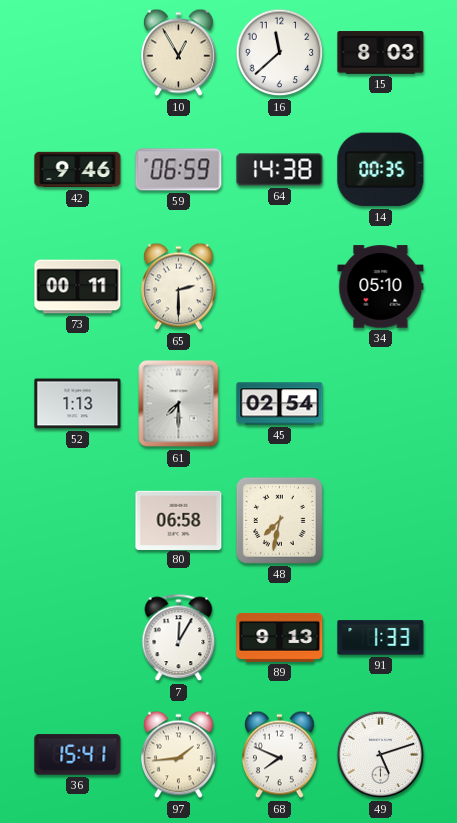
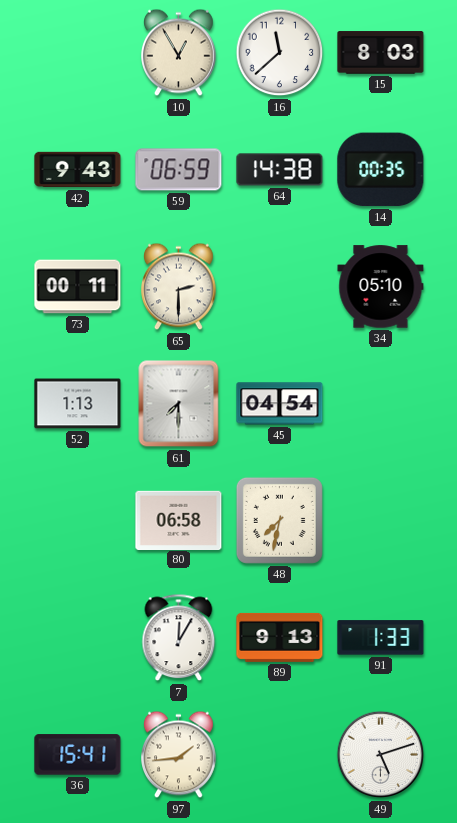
42: 9:46 -> 9:43
45: 02:54 -> 04:54
68: 7:49 -> none
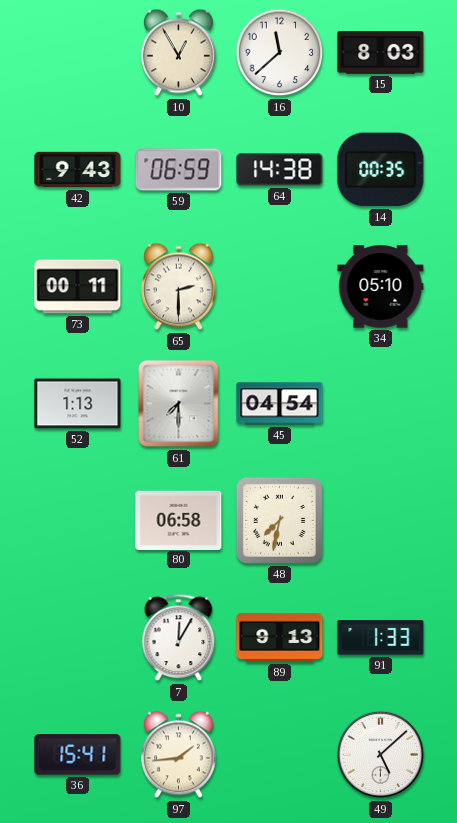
49: 5:12 -> 5:08
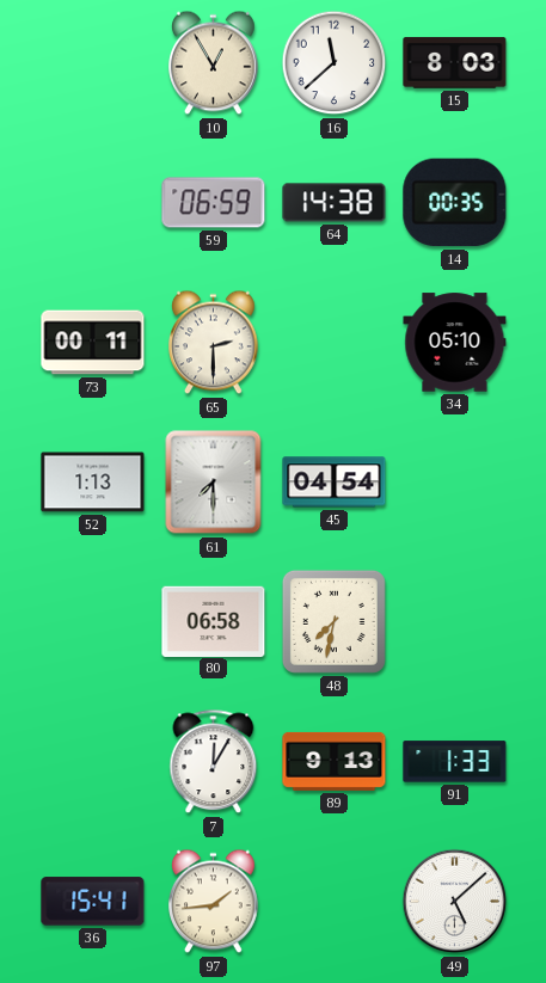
42: 9:43 -> none
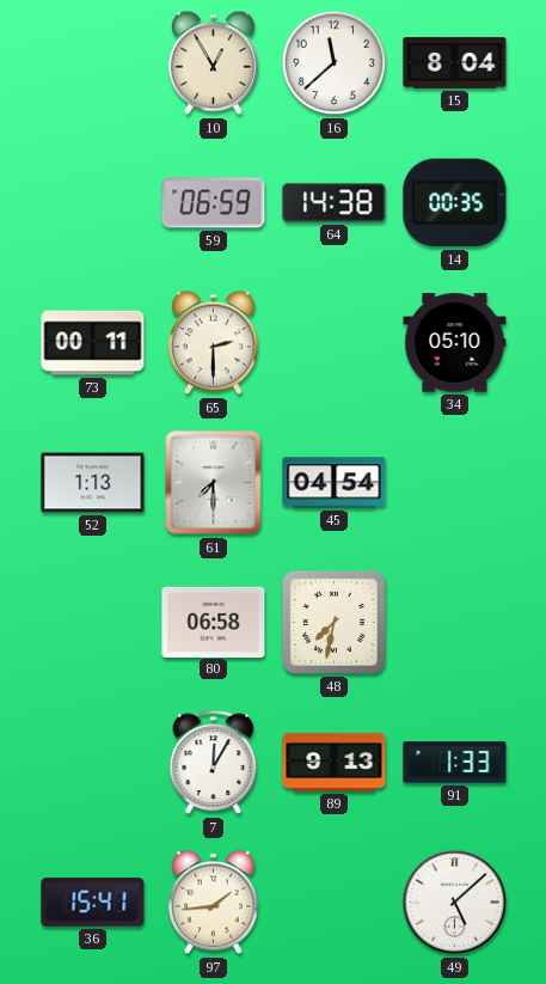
15: 8:03 -> 8:04
